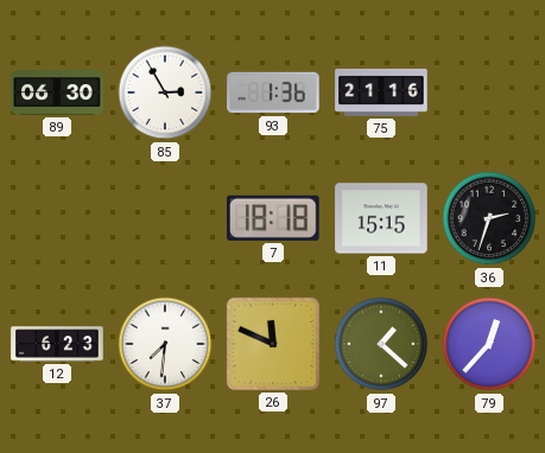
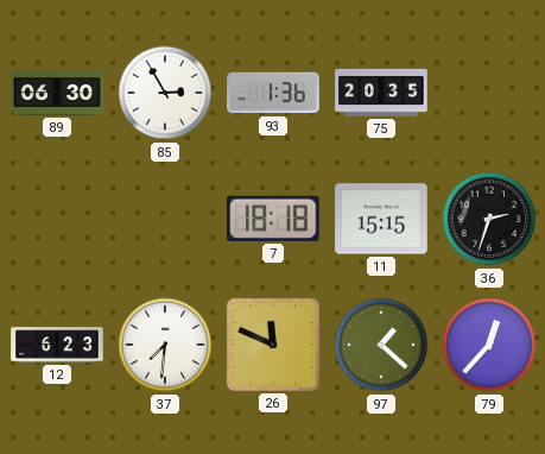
75: 21:16 -> 20:35
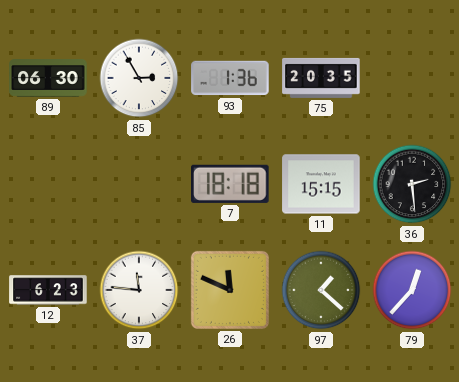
36: 2:33 -> 2:29
37: 7:31 -> 11:46
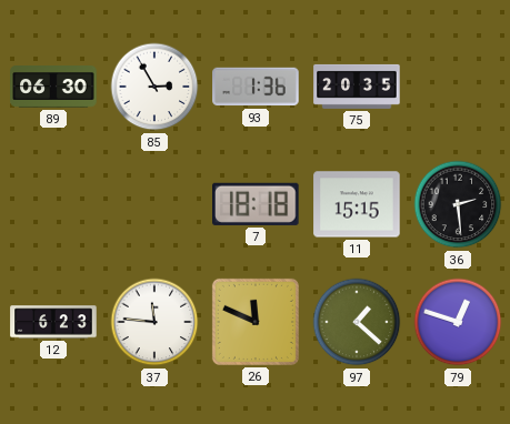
79: 12:37 -> 12:48
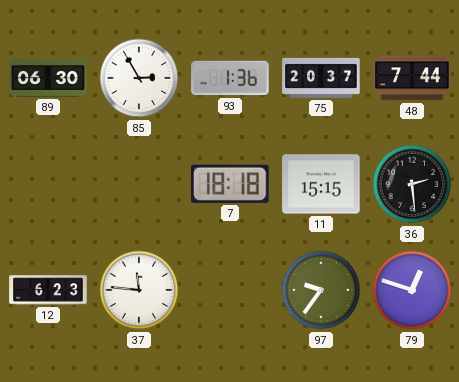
75: 20:35 -> 20:37
48: none -> 7:44
26: 11:49 -> none
97: 1:22 -> 9:36
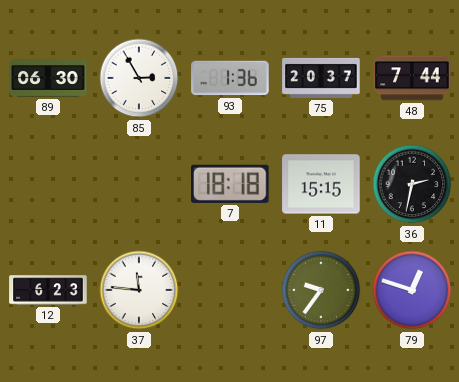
36: 2:29 -> 2:32
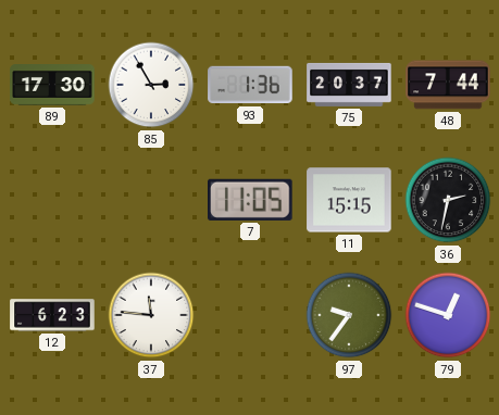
89: 06:30 -> 17:30
7: 18:18 -> 11:05
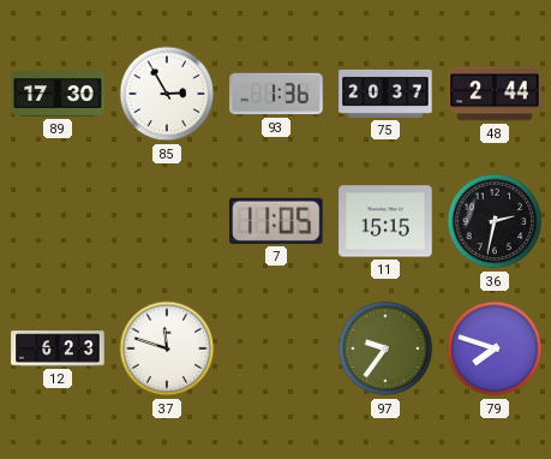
48: 7:44 -> 2:44
37: 11:46 -> 11:48
79: 12:48 -> 7:48
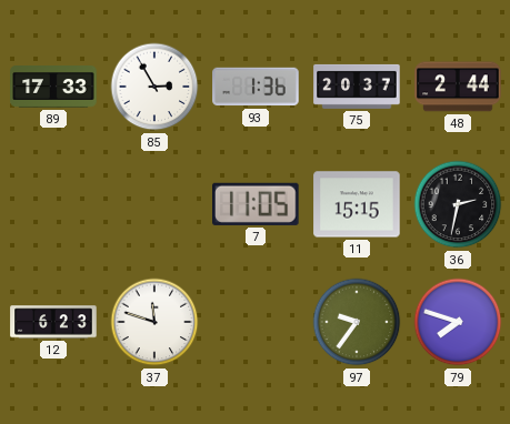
89: 17:30 -> 17:33
